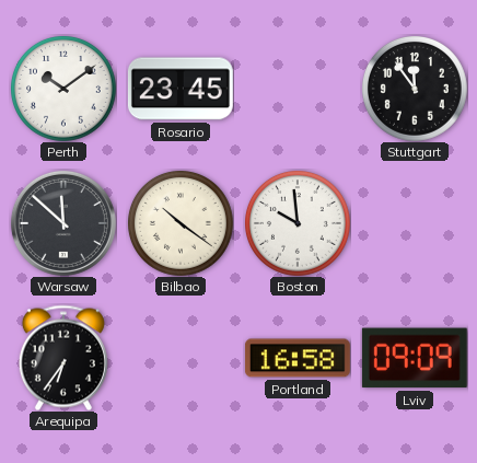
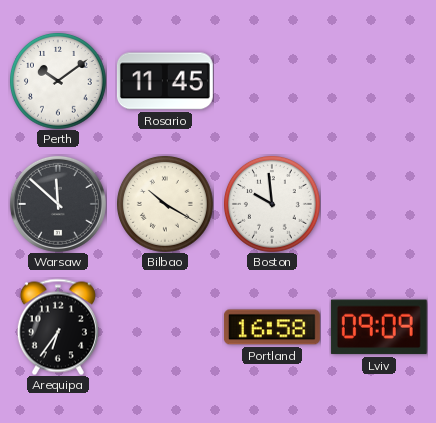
Rosario: 23:45 -> 11:45
Stuttgart: 11:54 -> none
Bilbao: 10:21 -> 10:20
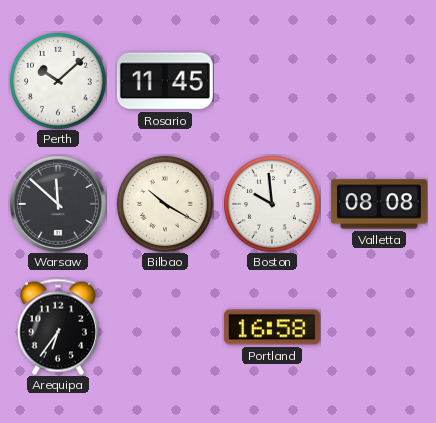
Perth: 10:09 -> 10:08
Valletta: none -> 08:08
Lviv: 09:09 -> none
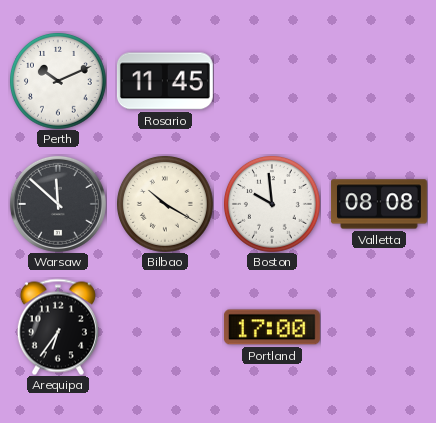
Perth: 10:08 -> 10:11
Portland: 16:58 -> 17:00
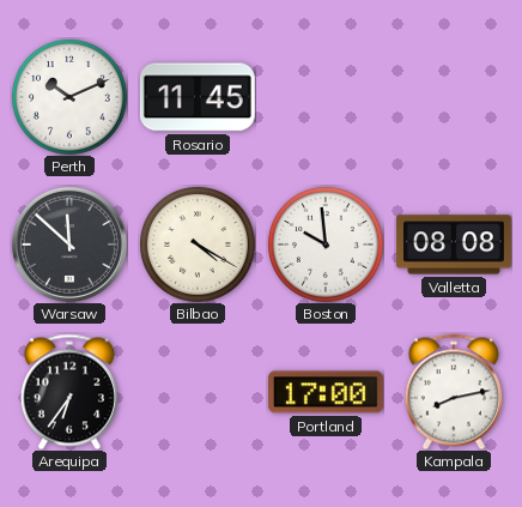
Bilbao: 10:20 -> 4:20
Kampala: none -> 8:13
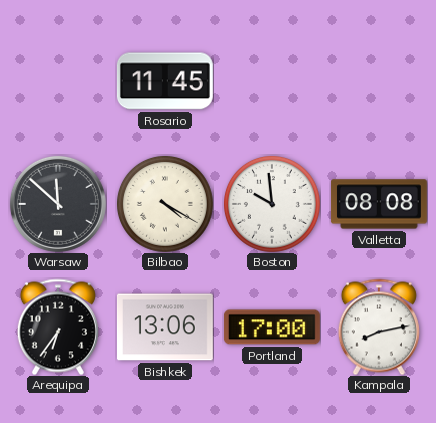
Perth: 10:11 -> none
Bishkek: none -> 13:06
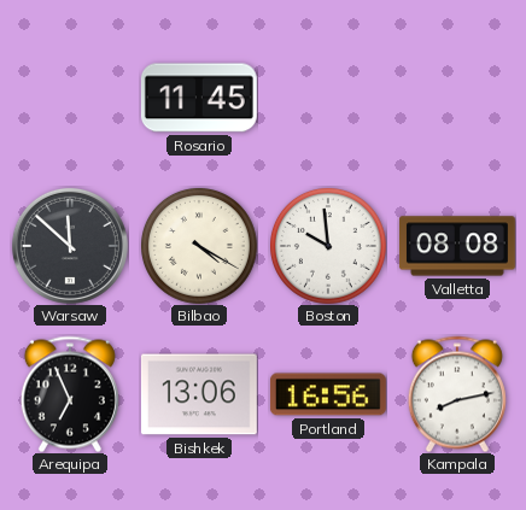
Arequipa: 6:36 -> 6:56
Portland: 17:00 -> 16:56
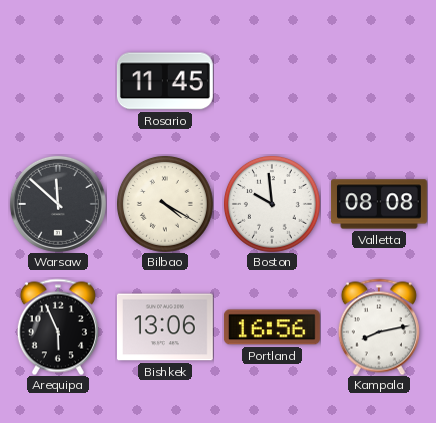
Arequipa: 6:56 -> 5:56
